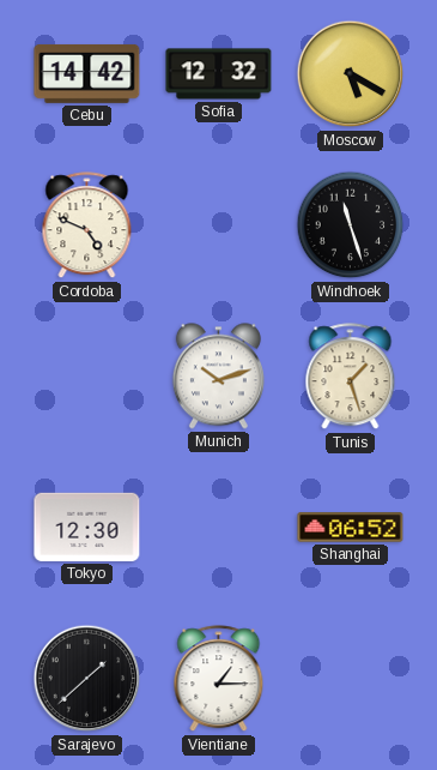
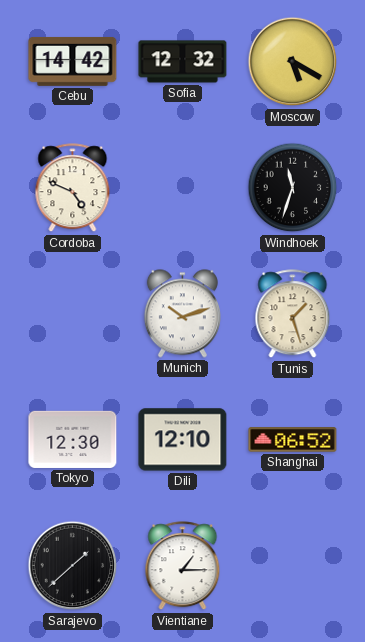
Windhoek: 11:27 -> 11:33
Dili: none -> 12:10
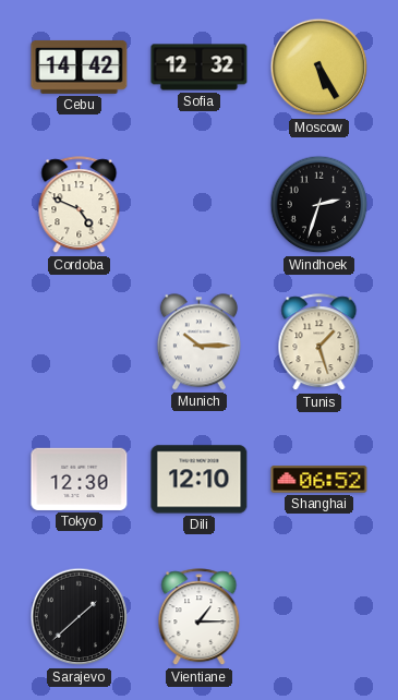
Moscow: 5:20 -> 5:25
Windhoek: 11:33 -> 2:33
Munich: 10:12 -> 10:15
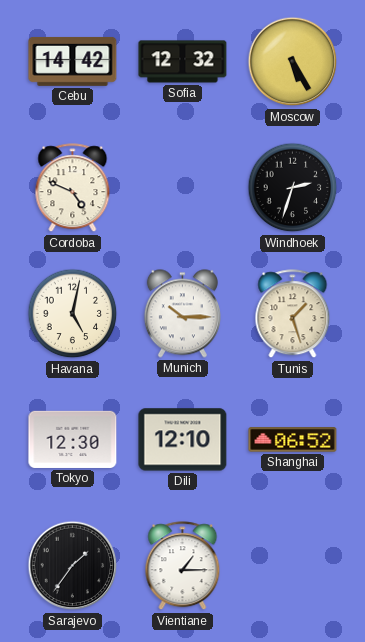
Havana: none -> 5:02
Sarajevo: 1:38 -> 1:36
